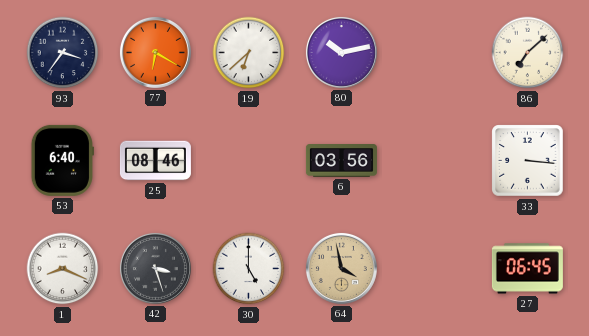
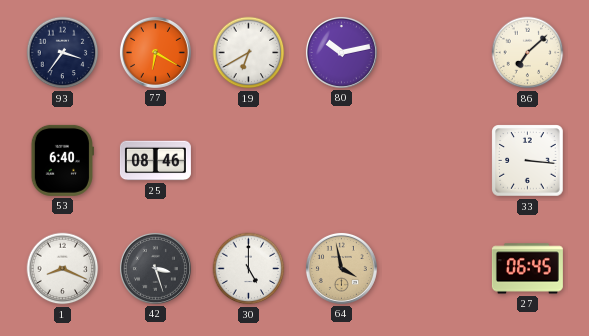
19: 6:38 -> 6:40
6: 03:56 -> none
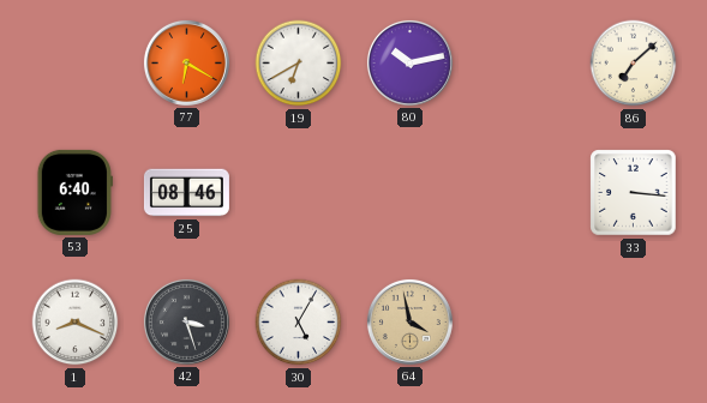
93: 3:36 -> none
30: 5:00 -> 5:05
27: 06:45 -> none
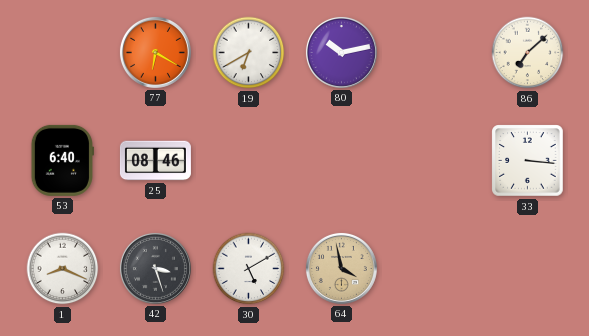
30: 5:05 -> 5:10
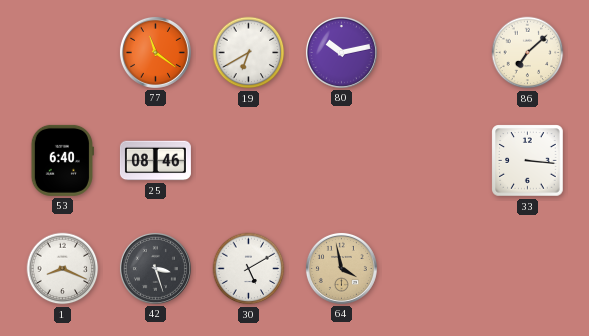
77: 6:20 -> 11:21
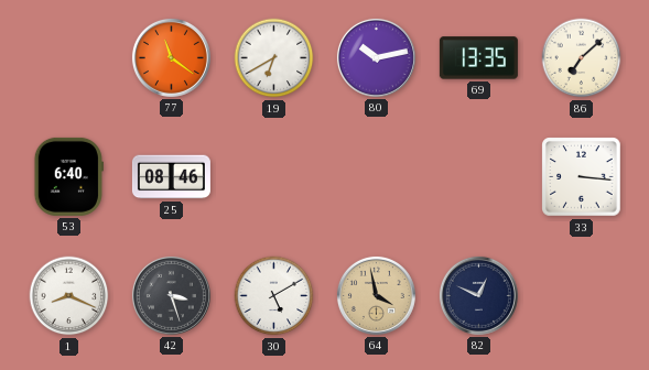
69: none -> 13:35
82: none -> 12:49
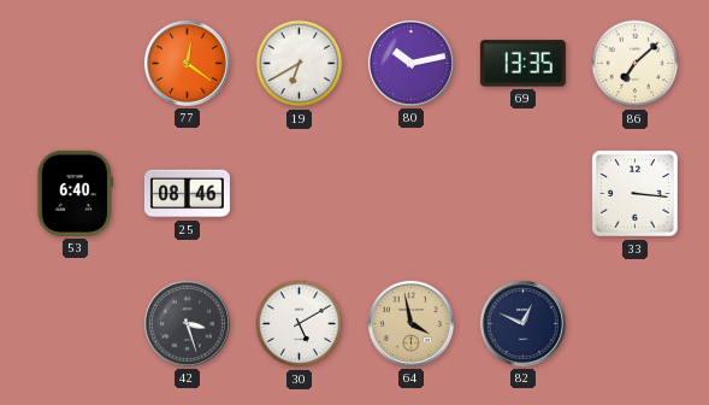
77: 11:21 -> 12:21
1: 8:19 -> none
